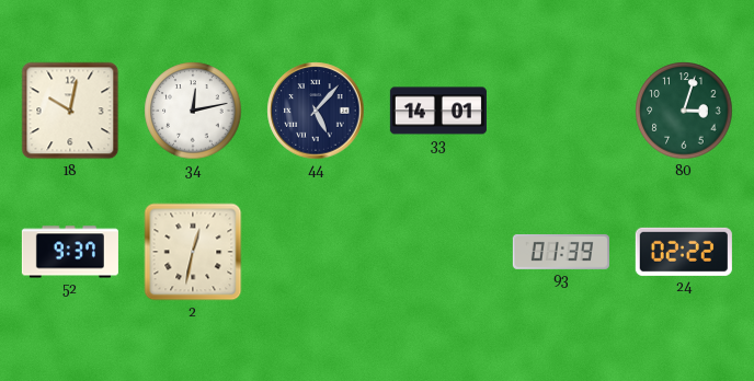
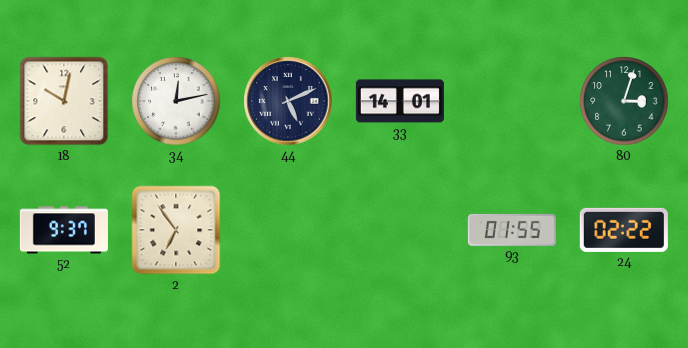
44: 5:07 -> 5:11
2: 12:32 -> 6:54
93: 01:39 -> 01:55
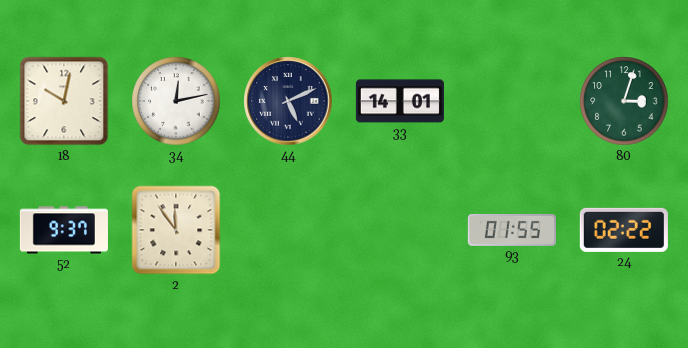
2: 6:54 -> 11:54
